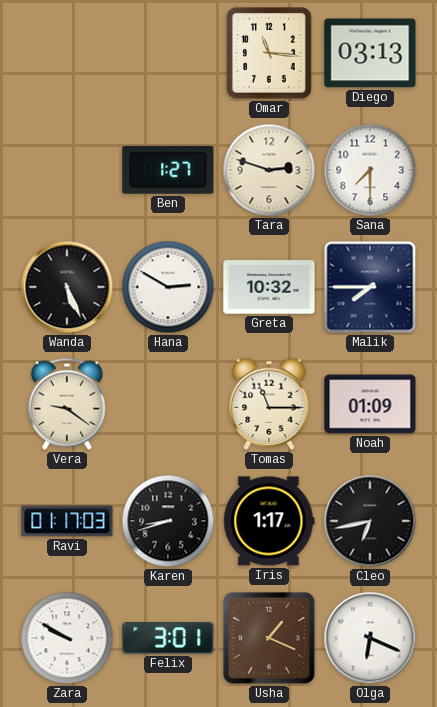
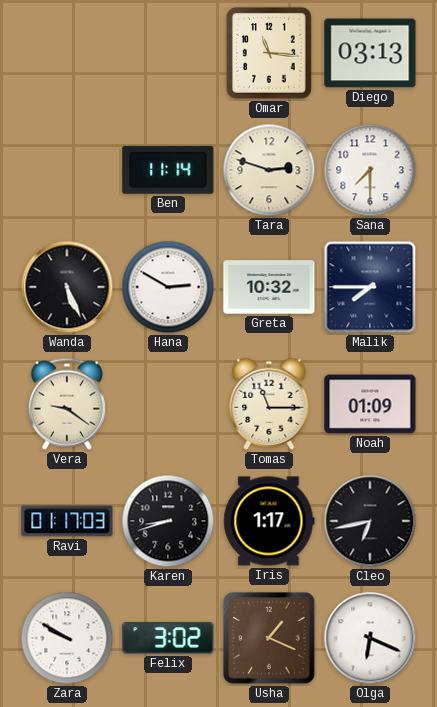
Ben: 1:27 -> 11:14
Felix: 3:01 -> 3:02
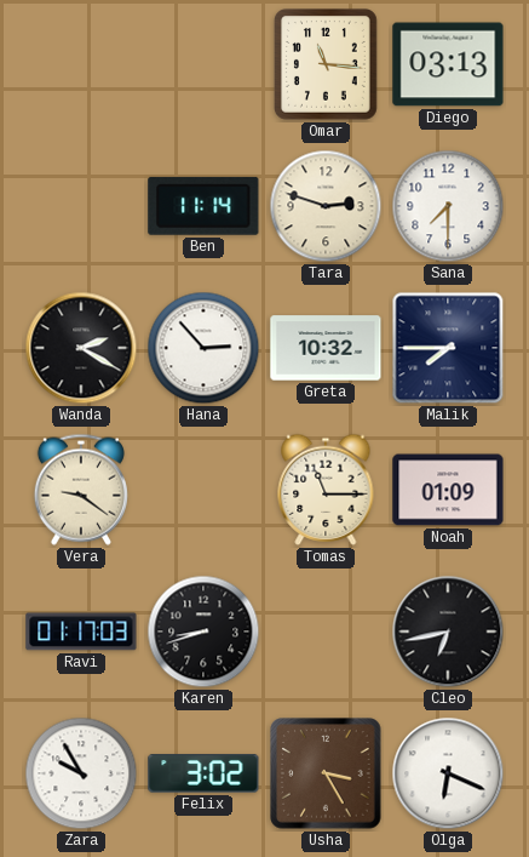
Wanda: 5:26 -> 2:20
Hana: 2:50 -> 2:53
Iris: 1:17 -> none
Zara: 9:50 -> 9:55
Usha: 1:19 -> 3:25
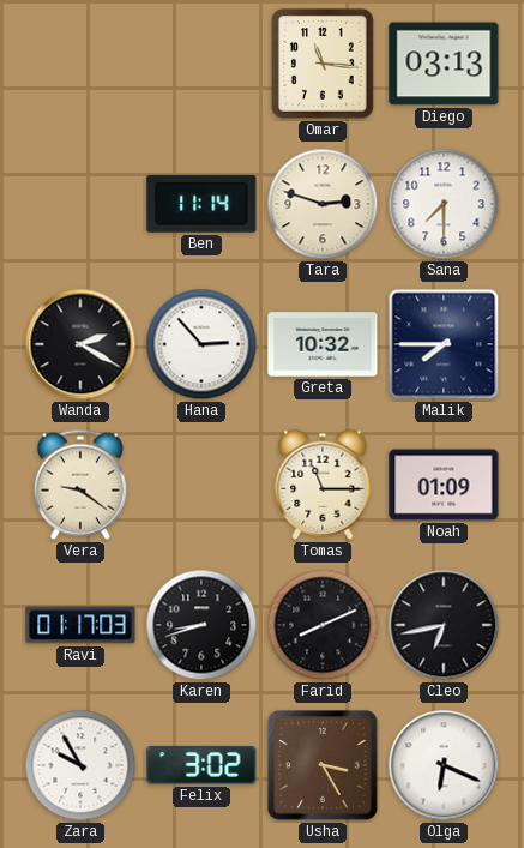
Farid: none -> 8:11
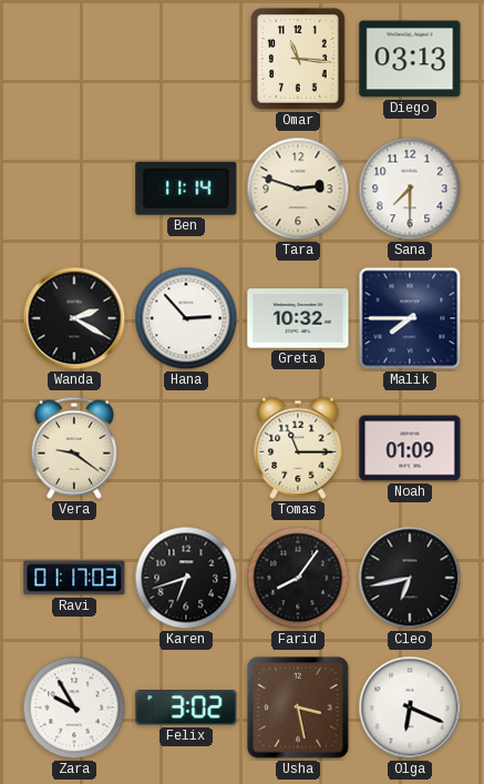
Karen: 8:42 -> 6:42
Farid: 8:11 -> 8:06
Usha: 3:25 -> 3:28
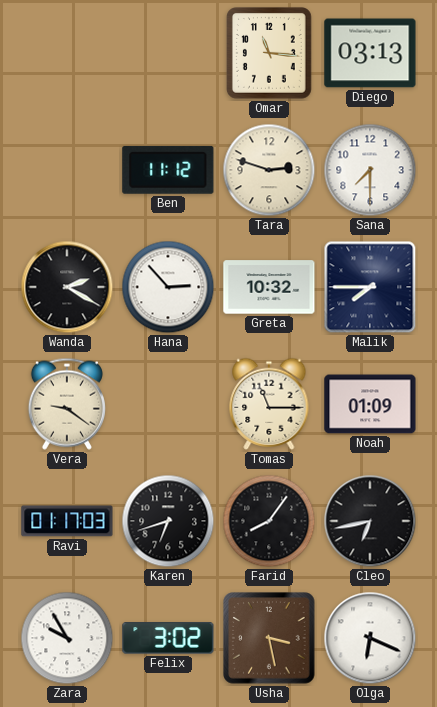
Ben: 11:14 -> 11:12
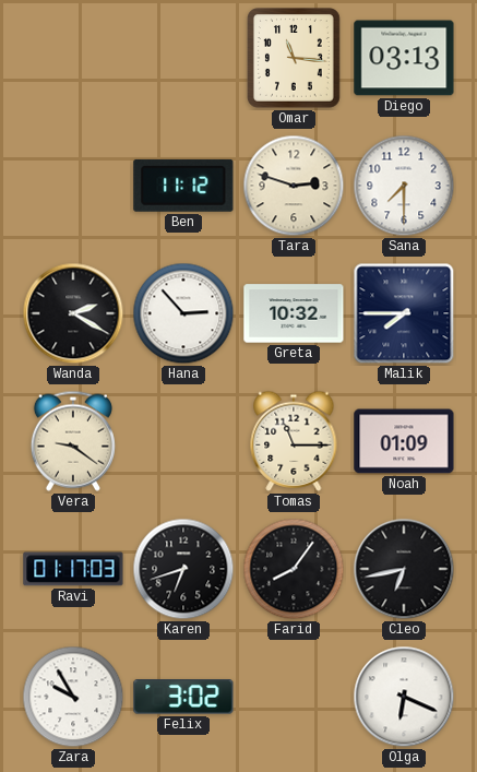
Usha: 3:28 -> none
